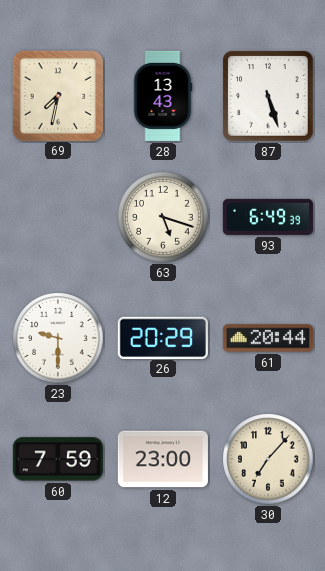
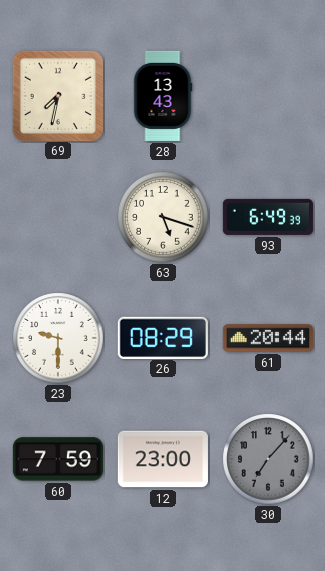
87: 5:27 -> none
26: 20:29 -> 08:29
30 dial: cream -> grey
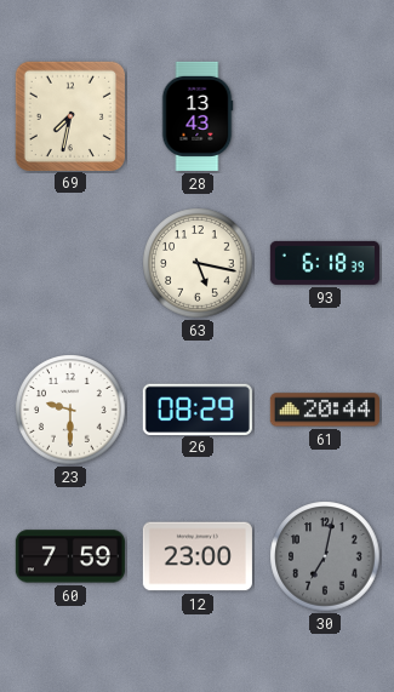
63: 5:18 -> 5:17
93: 6:49 -> 6:18
30: 7:07 -> 7:02
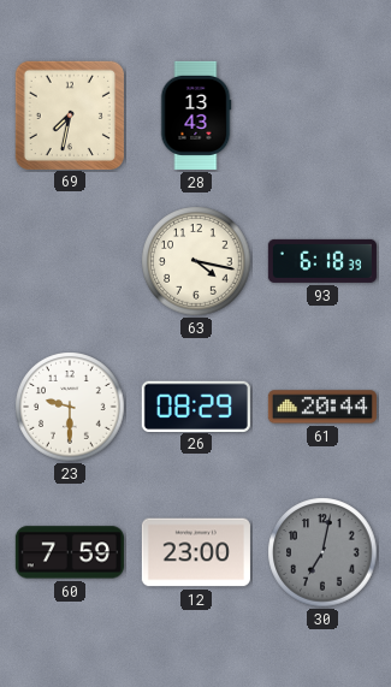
63: 5:17 -> 4:17
